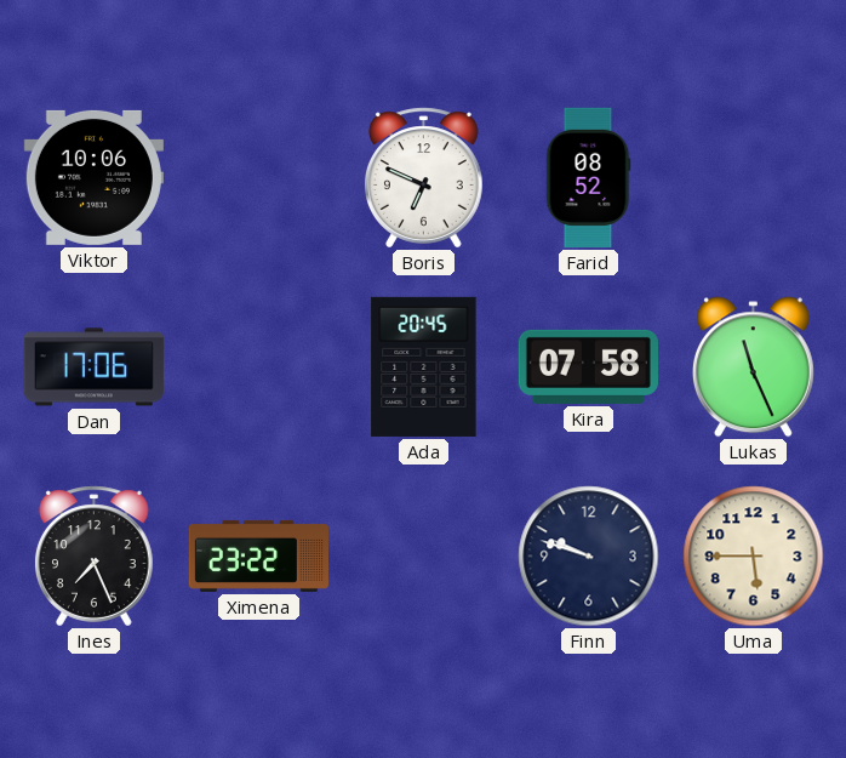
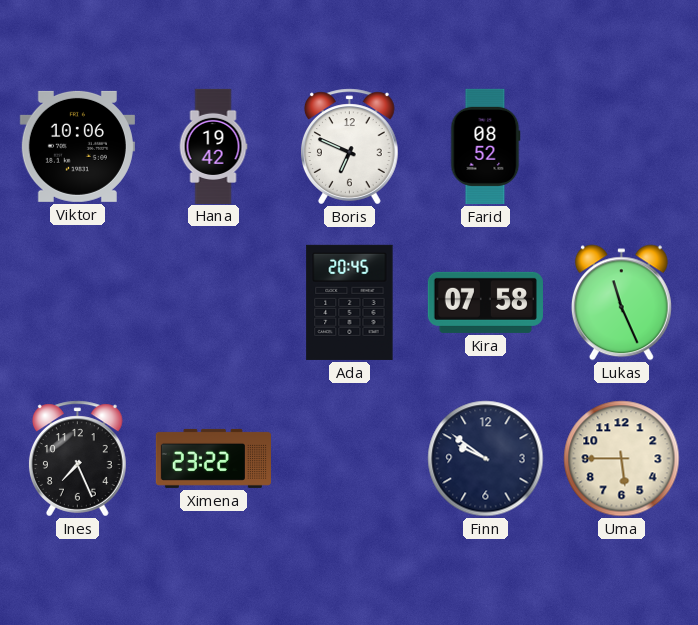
Hana: none -> 19:42
Dan: 17:06 -> none
Finn: 9:48 -> 9:51
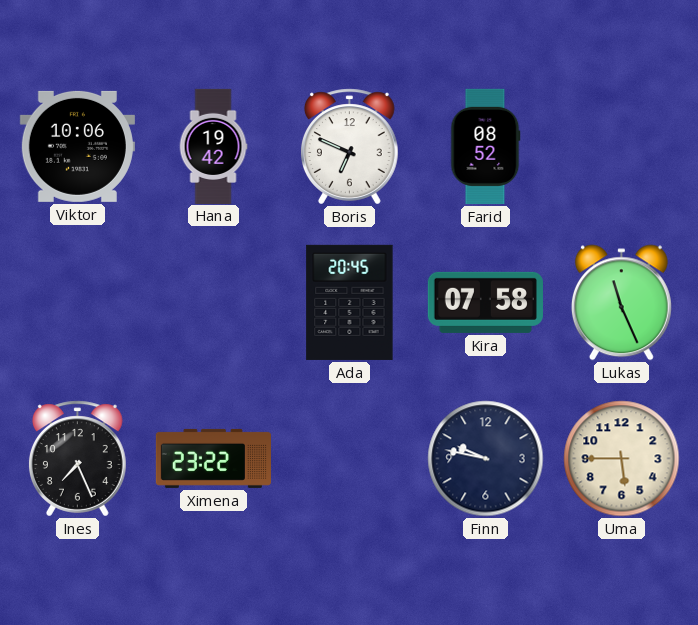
Finn: 9:51 -> 9:47
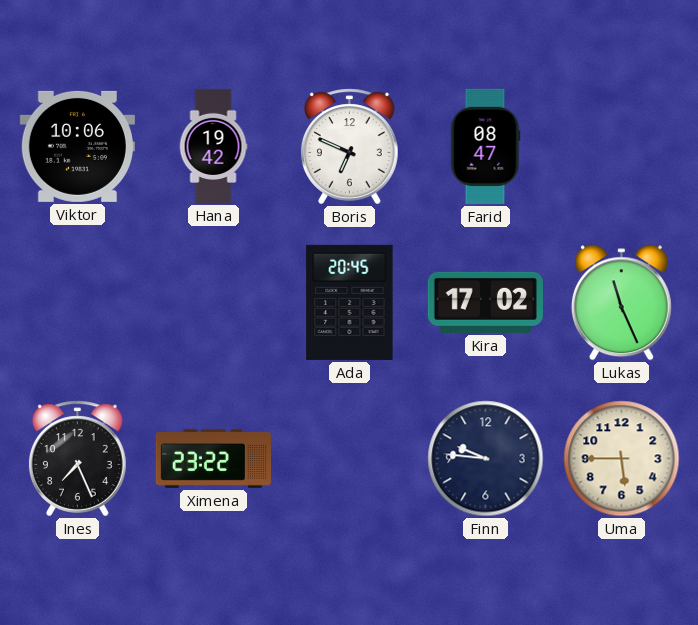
Farid: 08:52 -> 08:47
Kira: 07:58 -> 17:02
Finn: 9:47 -> 9:46
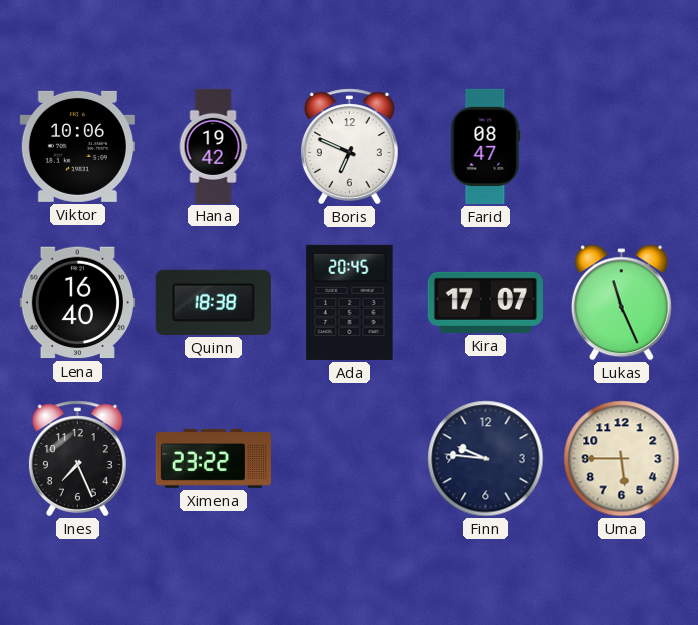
Lena: none -> 16:40
Quinn: none -> 18:38
Kira: 17:02 -> 17:07
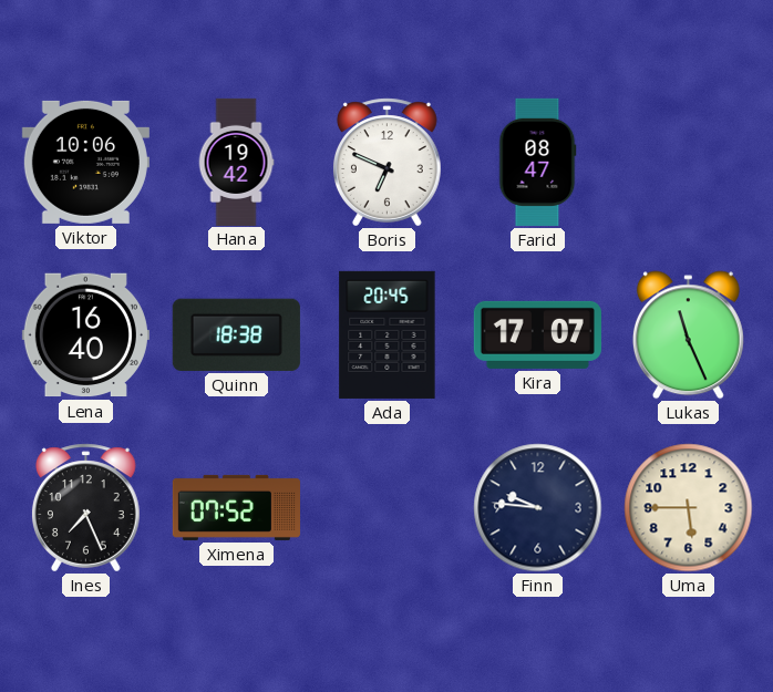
Ximena: 23:22 -> 07:52
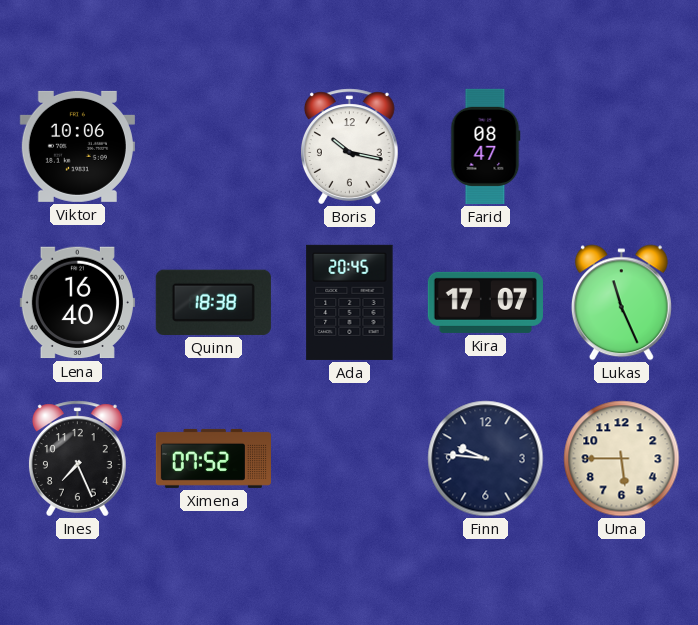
Hana: 19:42 -> none
Boris: 6:49 -> 10:17
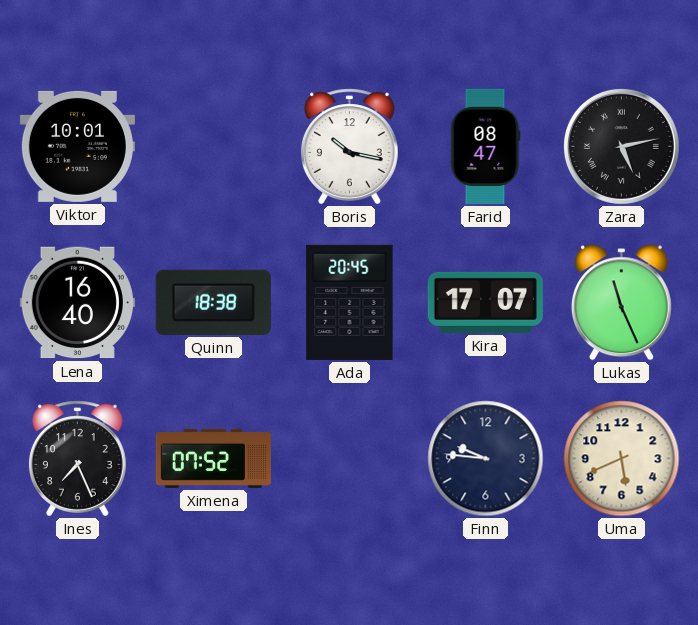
Viktor: 10:06 -> 10:01
Zara: none -> 5:13
Uma: 5:45 -> 5:41
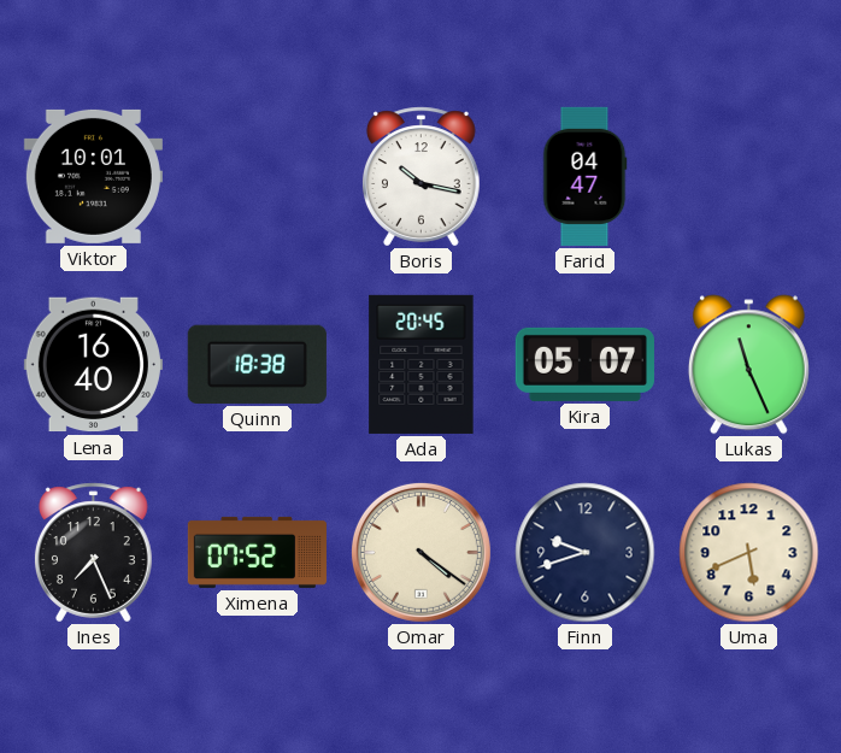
Farid: 08:47 -> 04:47
Zara: 5:13 -> none
Kira: 17:07 -> 05:07
Omar: none -> 4:21
Finn: 9:46 -> 9:42
